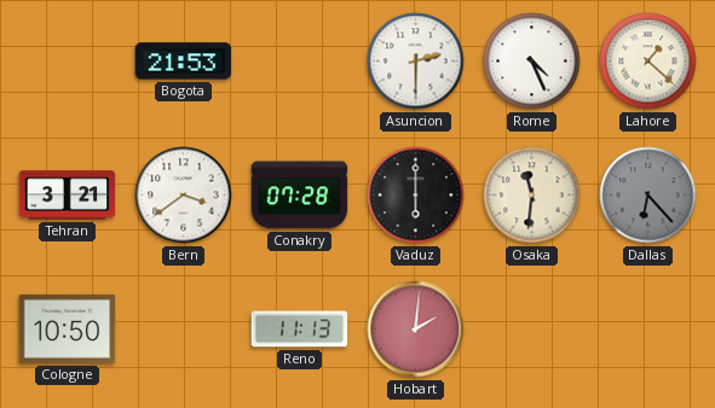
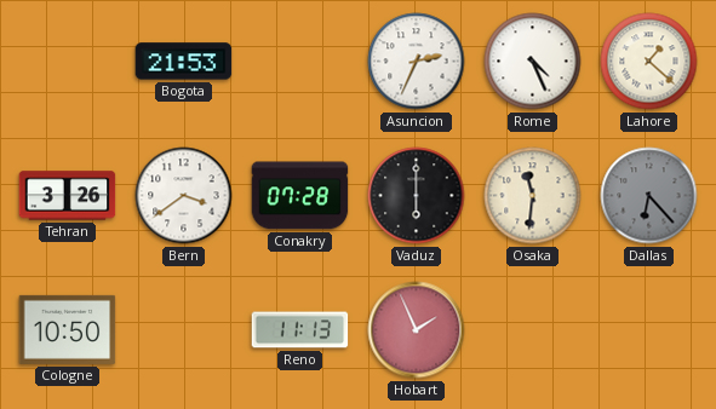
Asuncion: 2:30 -> 2:34
Tehran: 3:21 -> 3:26
Hobart: 2:01 -> 1:56
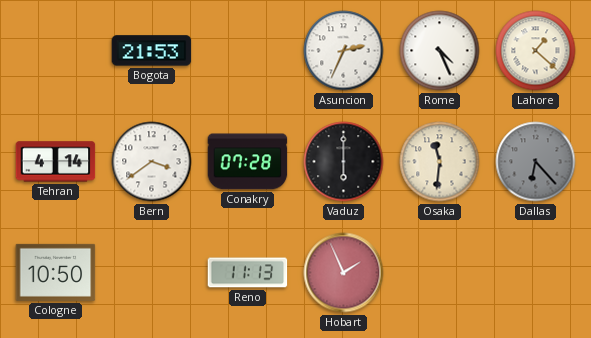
Tehran: 3:26 -> 4:14
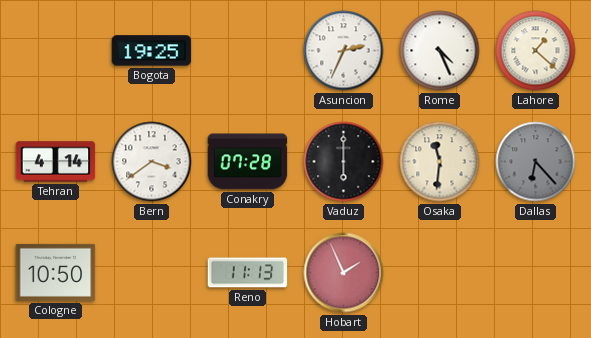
Bogota: 21:53 -> 19:25
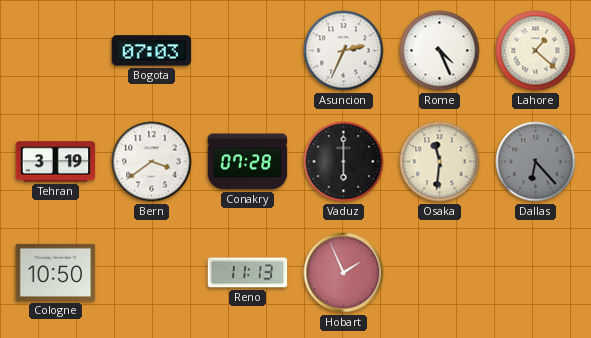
Bogota: 19:25 -> 07:03
Tehran: 4:14 -> 3:19
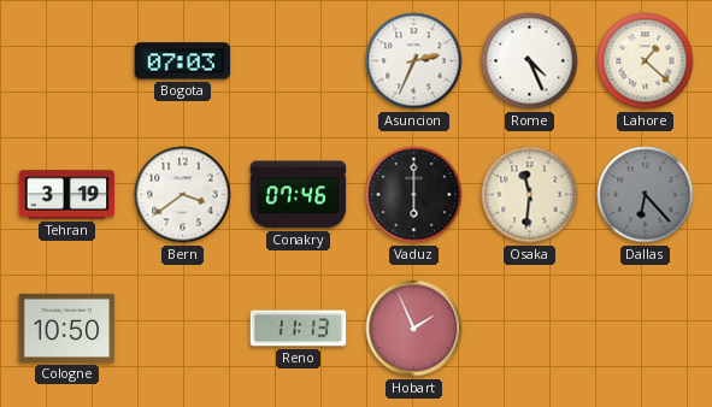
Conakry: 07:28 -> 07:46
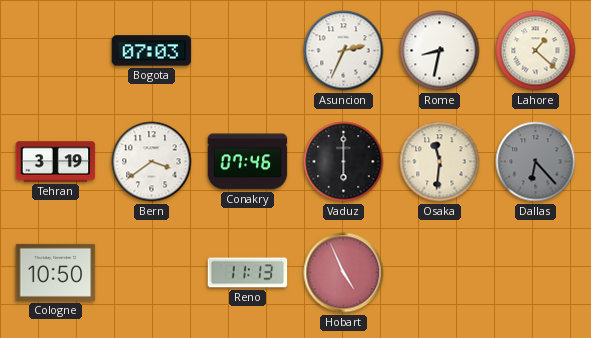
Rome: 4:26 -> 8:32
Hobart: 1:56 -> 4:56
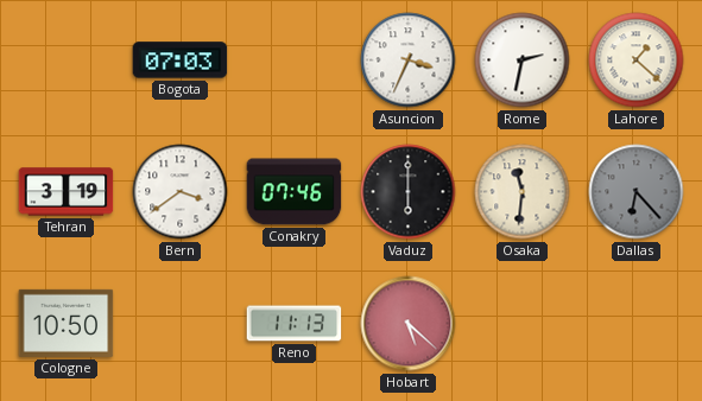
Asuncion: 2:34 -> 3:34
Rome: 8:32 -> 2:32
Hobart: 4:56 -> 5:22
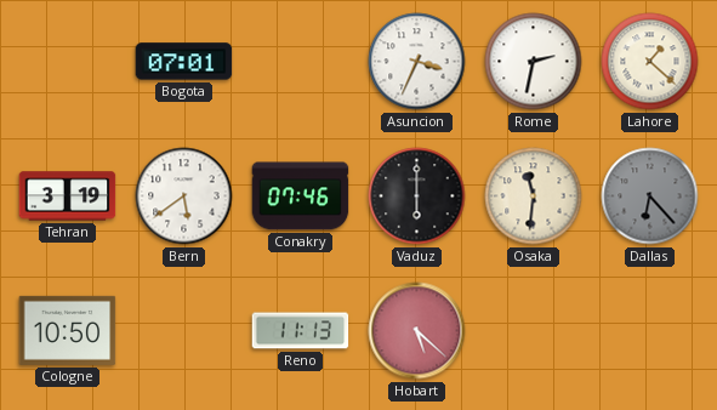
Bogota: 07:03 -> 07:01
Bern: 3:39 -> 5:39
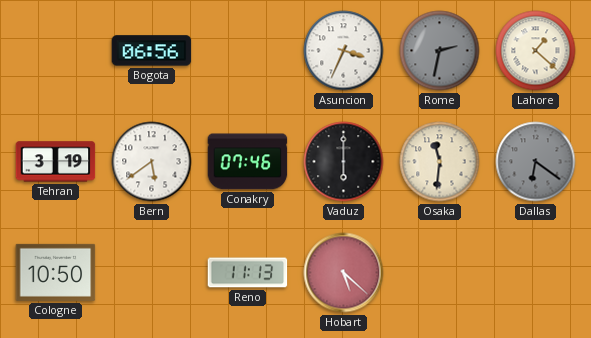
Bogota: 07:01 -> 06:56
Rome dial: white -> grey
Dallas: 6:23 -> 6:21
